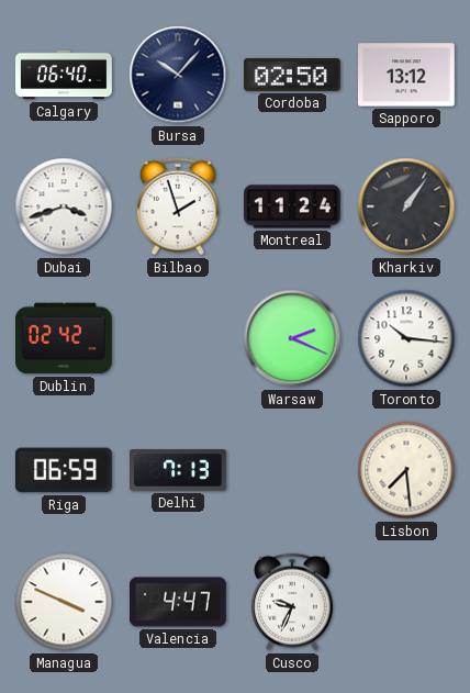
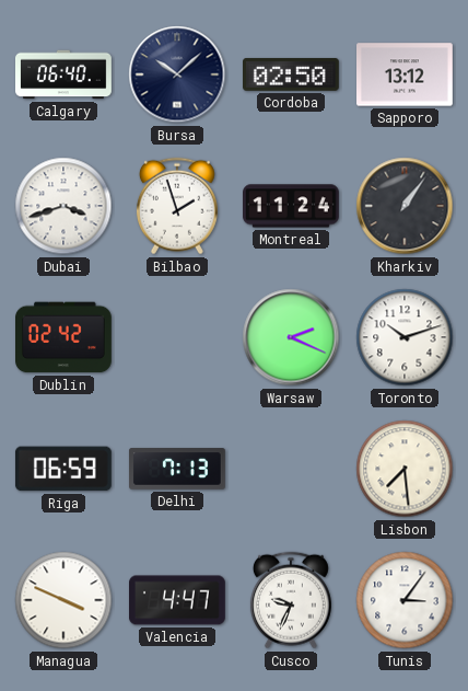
Bursa: 10:07 -> 10:08
Toronto: 10:16 -> 10:12
Tunis: none -> 3:06
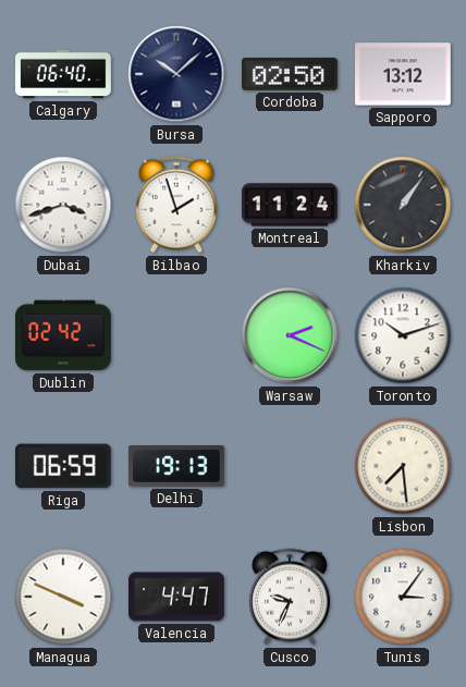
Delhi: 7:13 -> 19:13
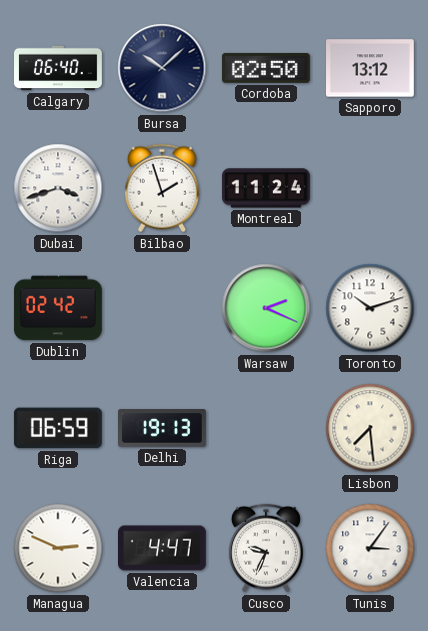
Kharkiv: 1:06 -> none
Managua: 3:49 -> 2:49
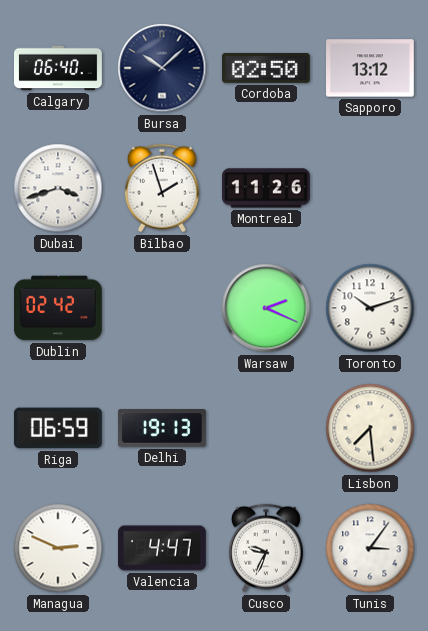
Montreal: 11:24 -> 11:26
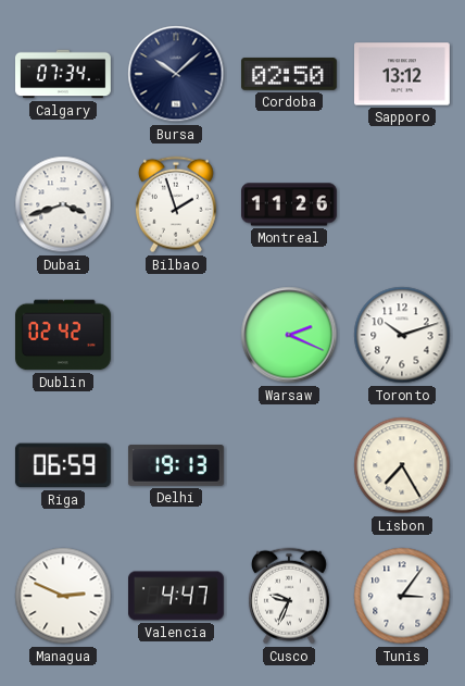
Calgary: 06:40 -> 07:34
Lisbon: 7:29 -> 7:25
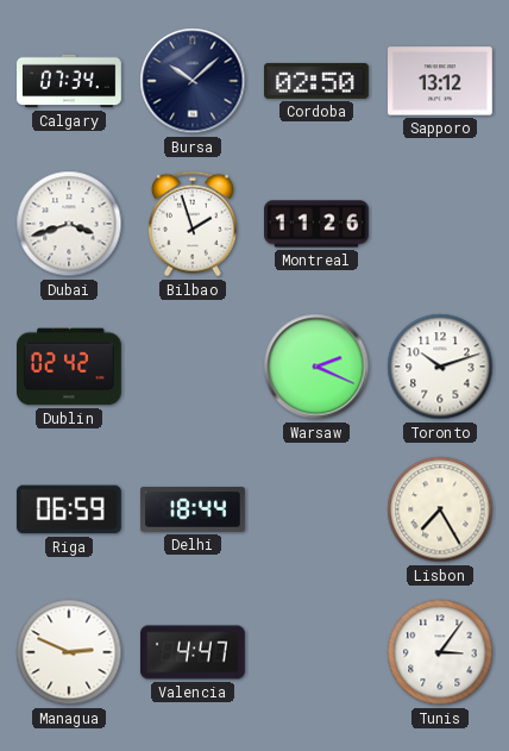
Delhi: 19:13 -> 18:44
Cusco: 9:34 -> none
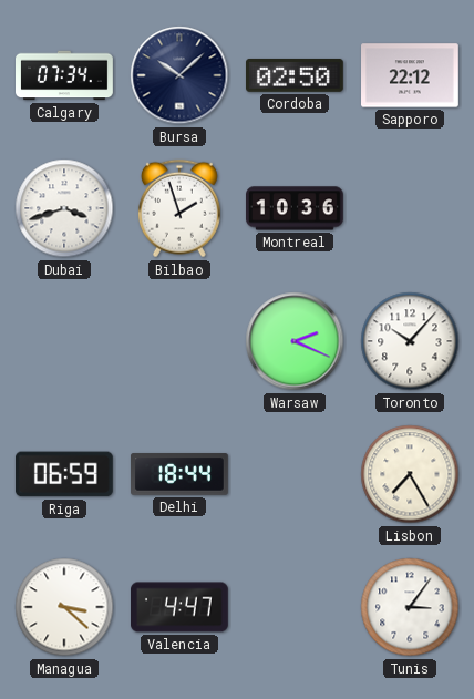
Sapporo: 13:12 -> 22:12
Montreal: 11:26 -> 10:36
Dublin: 02:42 -> none
Toronto: 10:12 -> 10:07
Managua: 2:49 -> 3:22
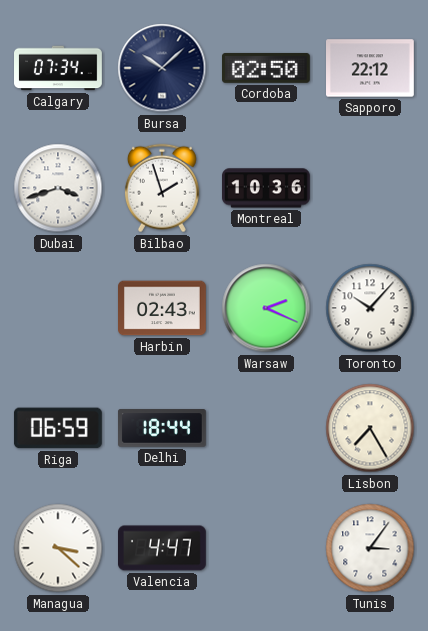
Harbin: none -> 02:43
